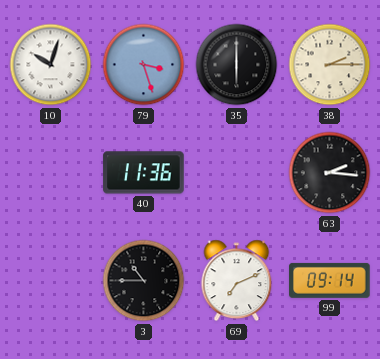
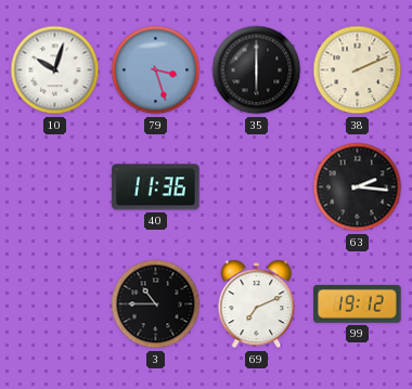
38: 2:15 -> 2:11
99: 09:14 -> 19:12
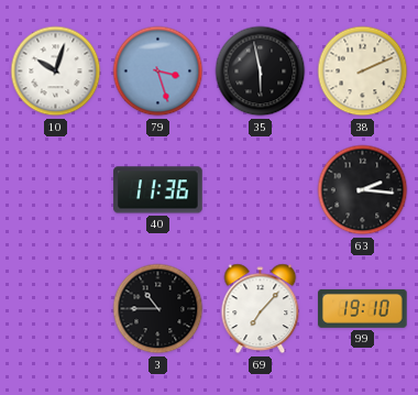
35: 6:00 -> 5:58
69: 7:11 -> 7:07
99: 19:12 -> 19:10
